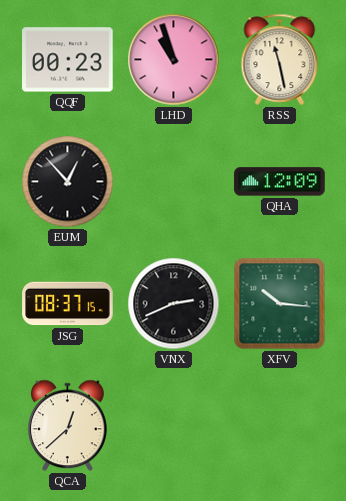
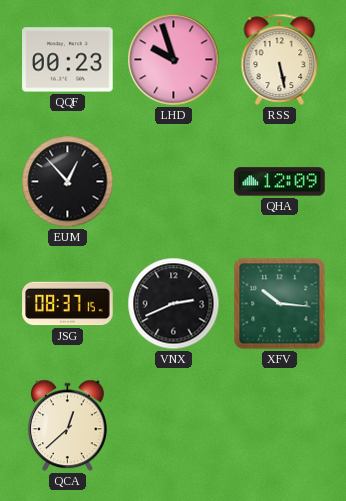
LHD: 10:57 -> 9:57
RSS: 11:28 -> 5:28
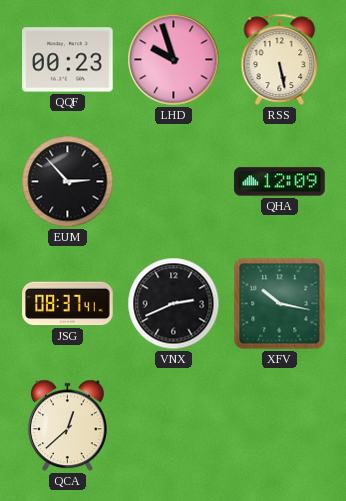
EUM: 12:53 -> 2:53
JSG: 08:37:15 -> 08:37:41
XFV: 10:16 -> 10:17
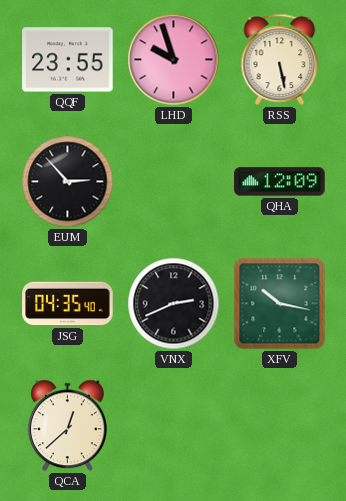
QQF: 00:23 -> 23:55
JSG: 08:37 -> 04:35
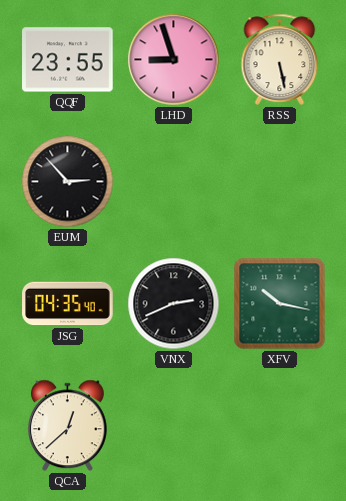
LHD: 9:57 -> 8:57
QHA: 12:09 -> none
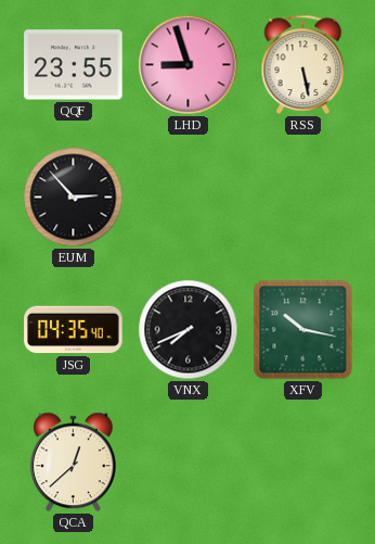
VNX: 2:41 -> 7:41
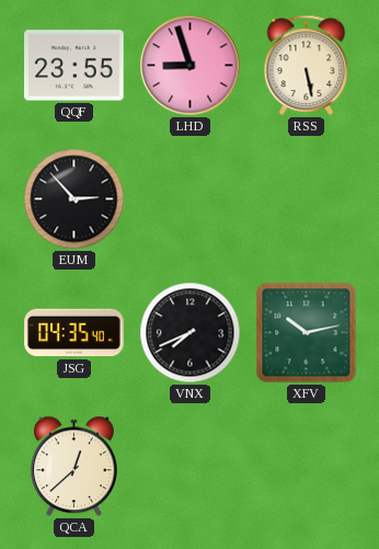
XFV: 10:17 -> 10:13
